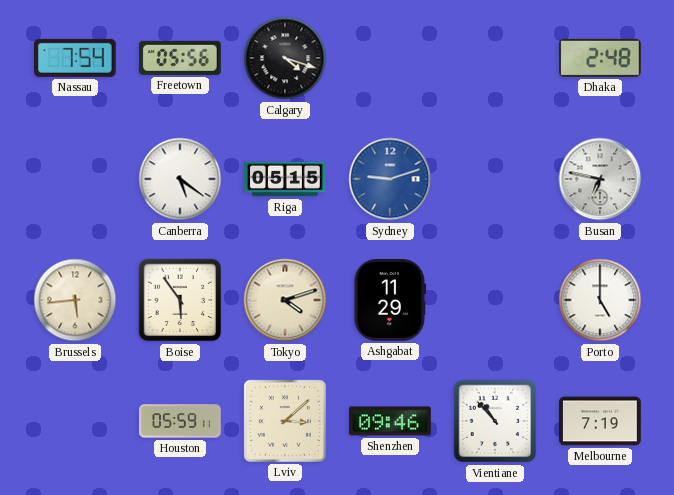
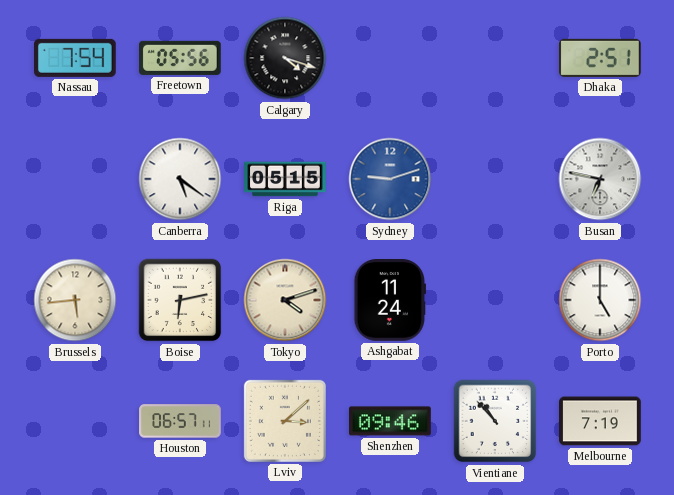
Dhaka: 2:48 -> 2:51
Boise: 5:54 -> 6:13
Ashgabat: 11:29 -> 11:24
Houston: 05:59 -> 06:57
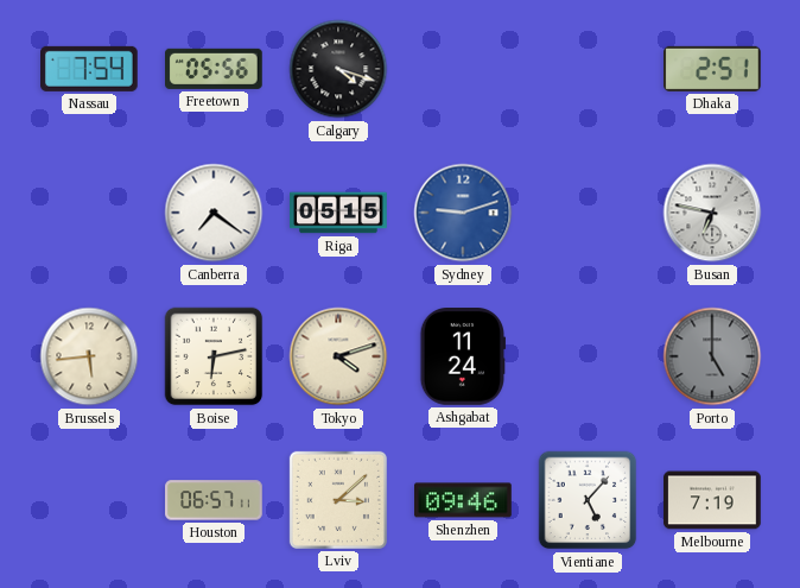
Canberra: 5:21 -> 7:21
Porto dial: white -> grey
Vientiane: 10:53 -> 5:07
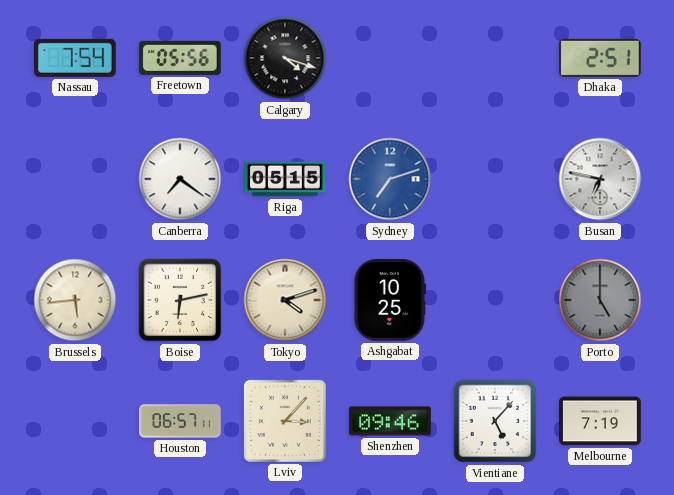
Sydney: 9:12 -> 7:12
Ashgabat: 11:24 -> 10:25
Lviv: 3:08 -> 3:07
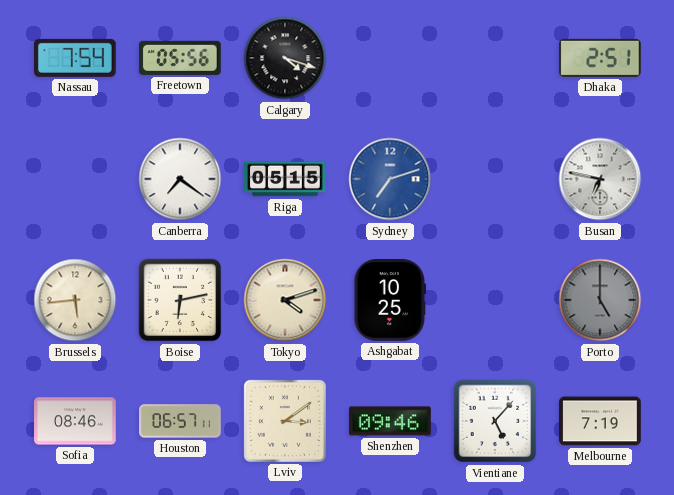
Sofia: none -> 08:46
Lviv: 3:07 -> 3:09
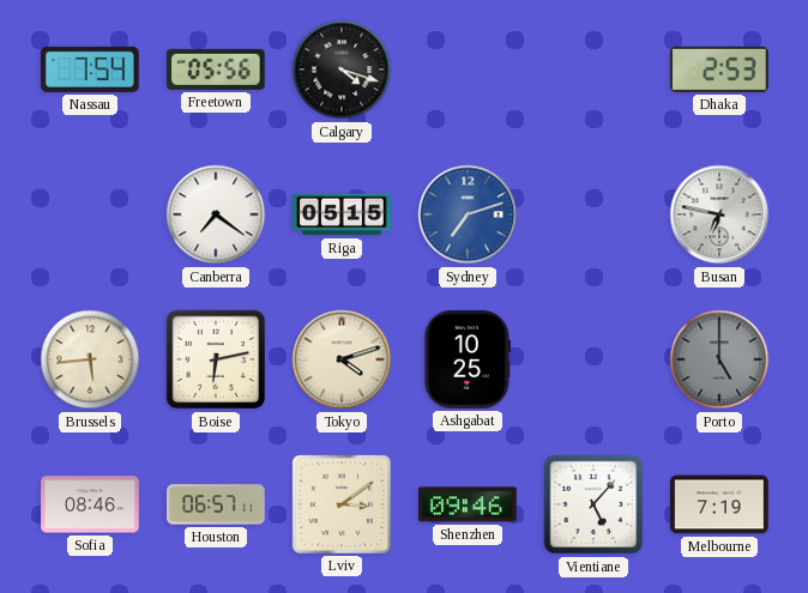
Dhaka: 2:51 -> 2:53
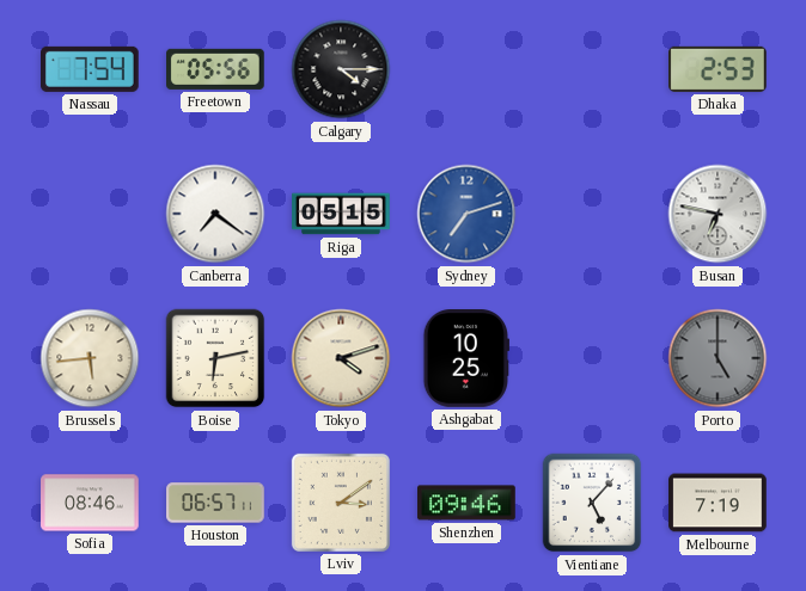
Calgary: 4:18 -> 4:15
